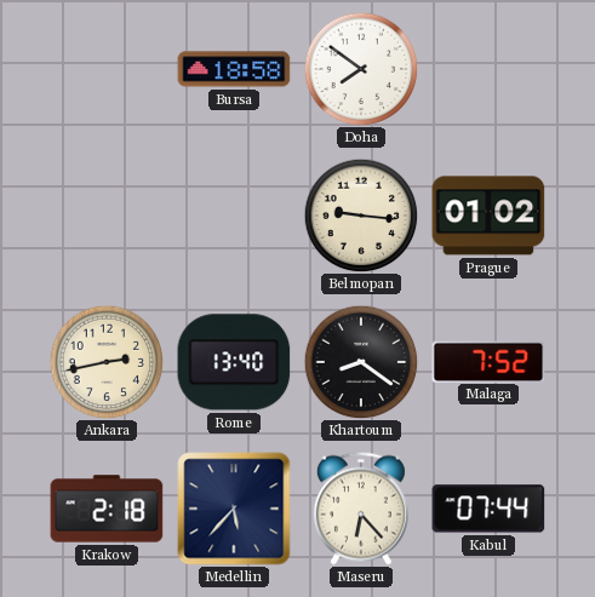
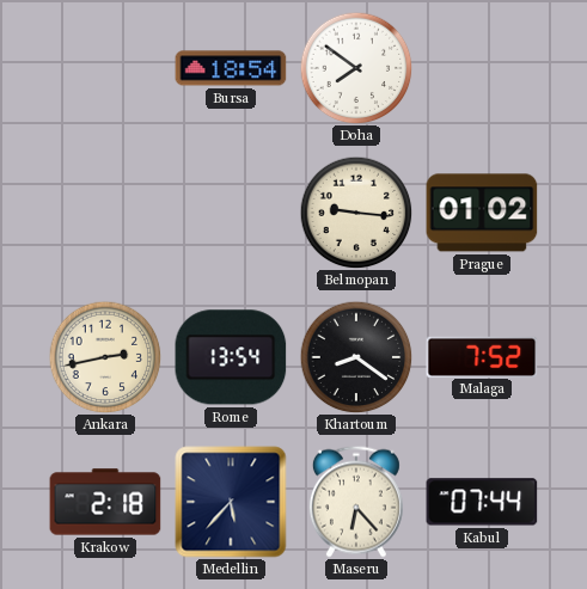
Bursa: 18:58 -> 18:54
Rome: 13:40 -> 13:54
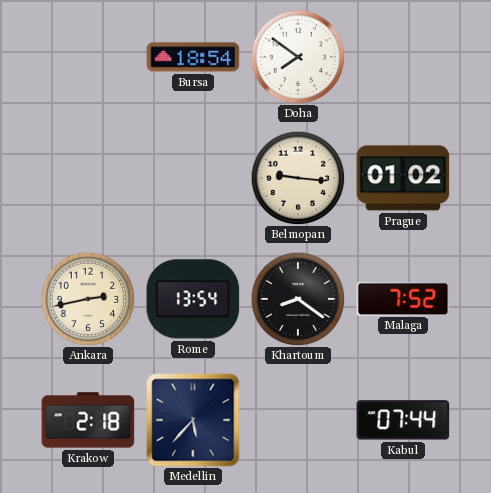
Maseru: 6:23 -> none
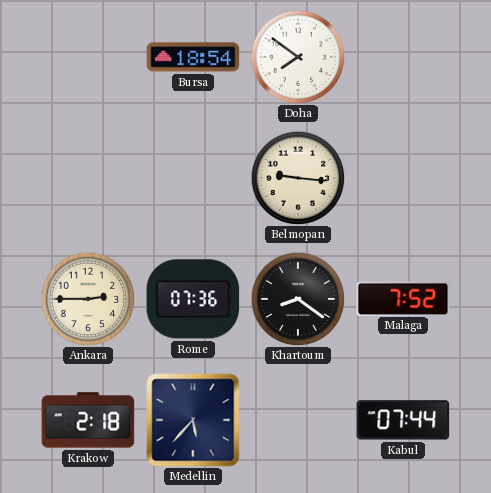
Prague: 01:02 -> none
Ankara: 2:43 -> 2:45
Rome: 13:54 -> 07:36
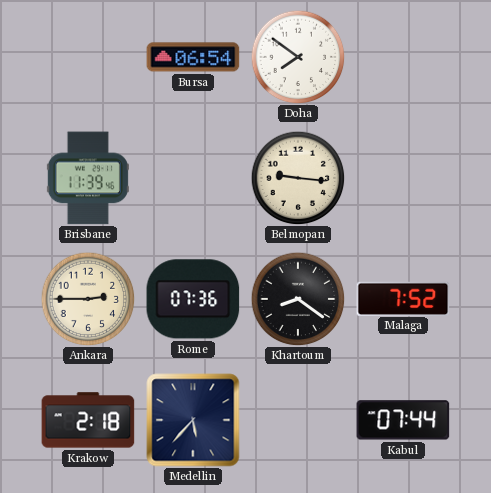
Bursa: 18:54 -> 06:54
Brisbane: none -> 11:39
